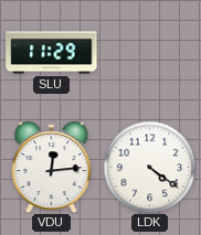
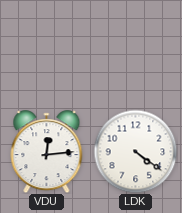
SLU: 11:29 -> none
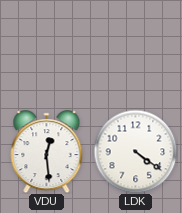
VDU: 12:14 -> 12:29
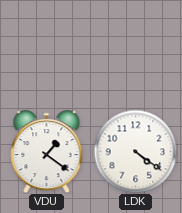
VDU: 12:29 -> 1:21
